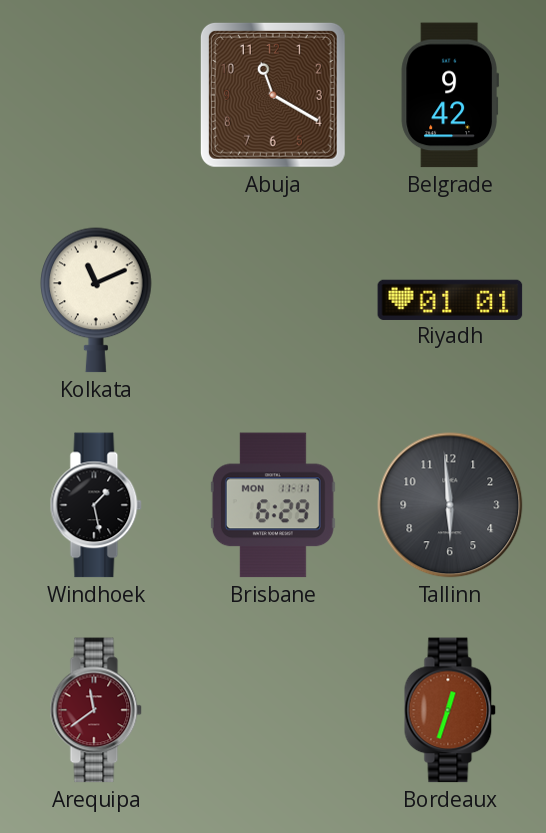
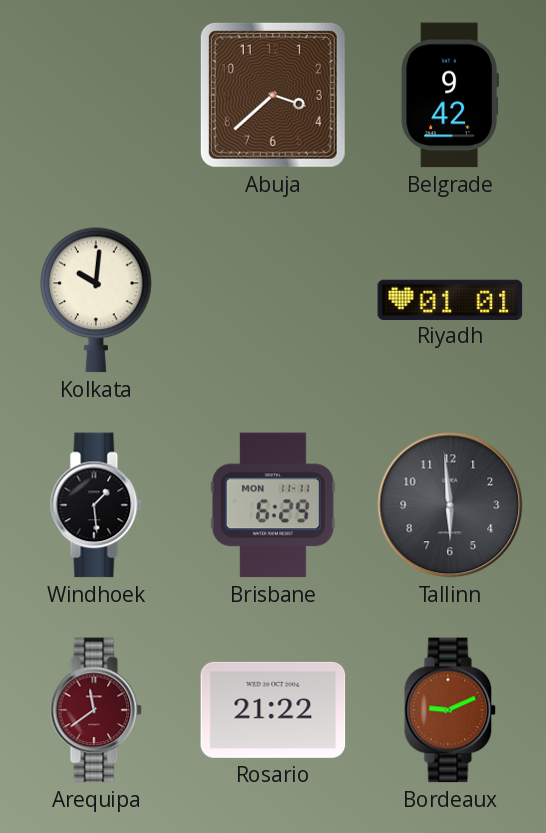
Abuja: 11:20 -> 3:38
Kolkata: 11:11 -> 10:01
Windhoek: 1:28 -> 1:29
Rosario: none -> 21:22
Bordeaux: 12:33 -> 9:11
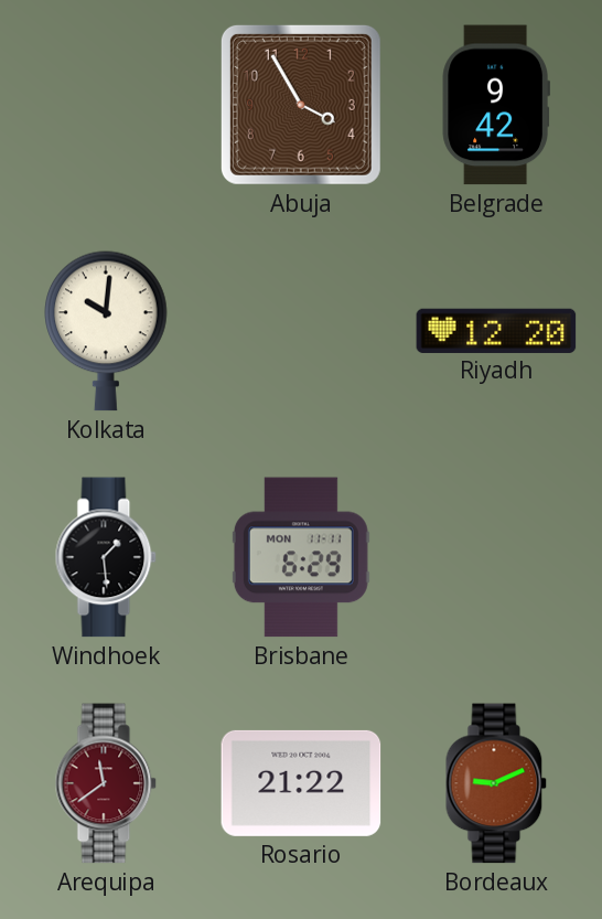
Abuja: 3:38 -> 3:55
Riyadh: 01:01 -> 12:20
Tallinn: 5:59 -> none
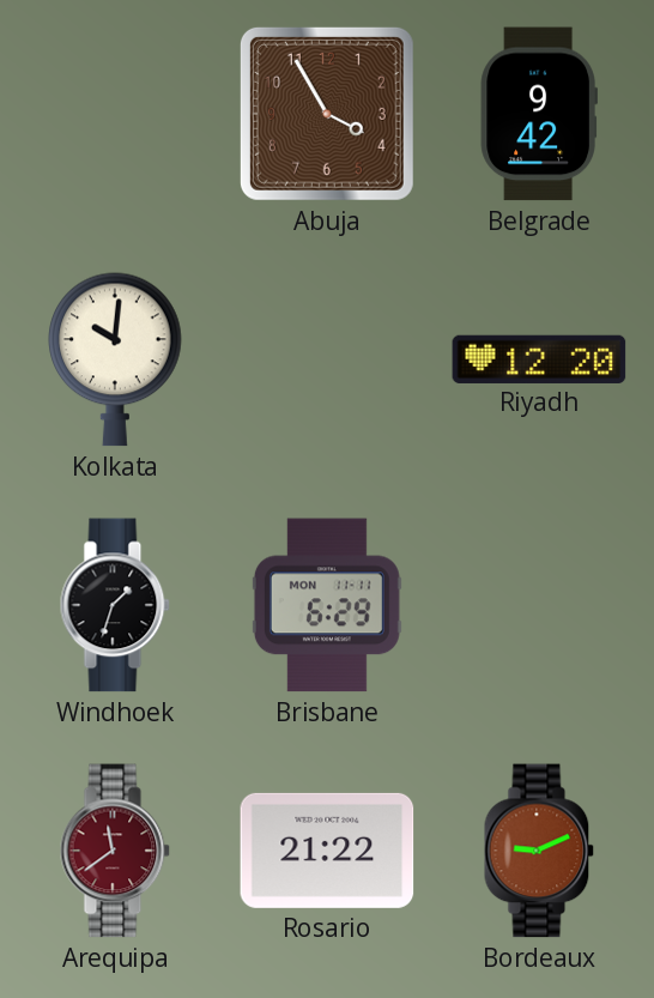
Windhoek: 1:29 -> 1:33
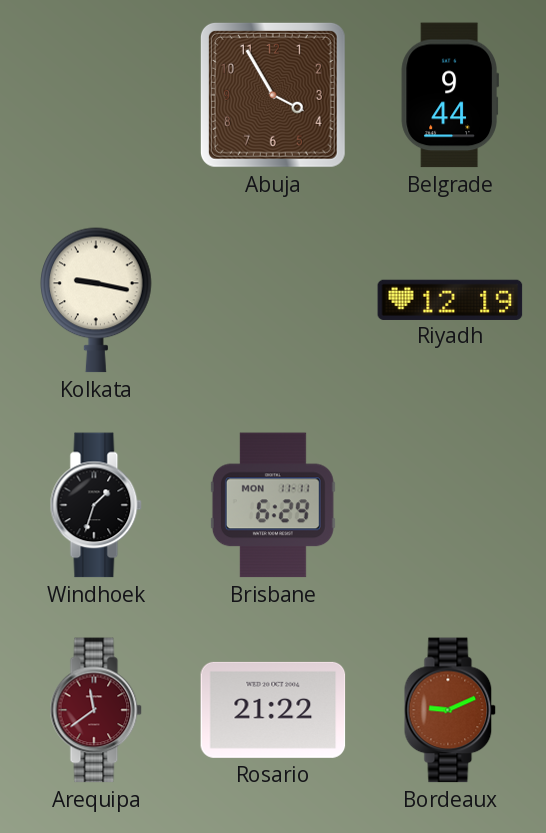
Belgrade: 9:42 -> 9:44
Kolkata: 10:01 -> 9:17
Riyadh: 12:20 -> 12:19
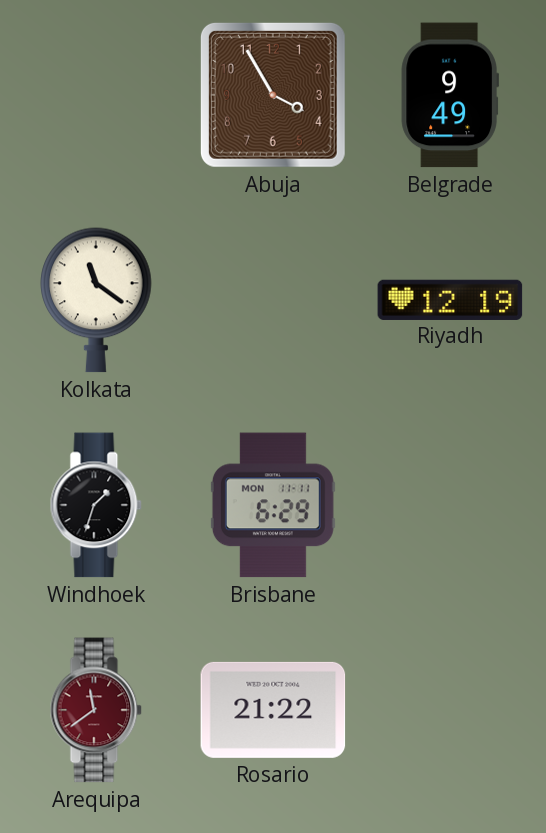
Belgrade: 9:44 -> 9:49
Kolkata: 9:17 -> 11:21
Bordeaux: 9:11 -> none
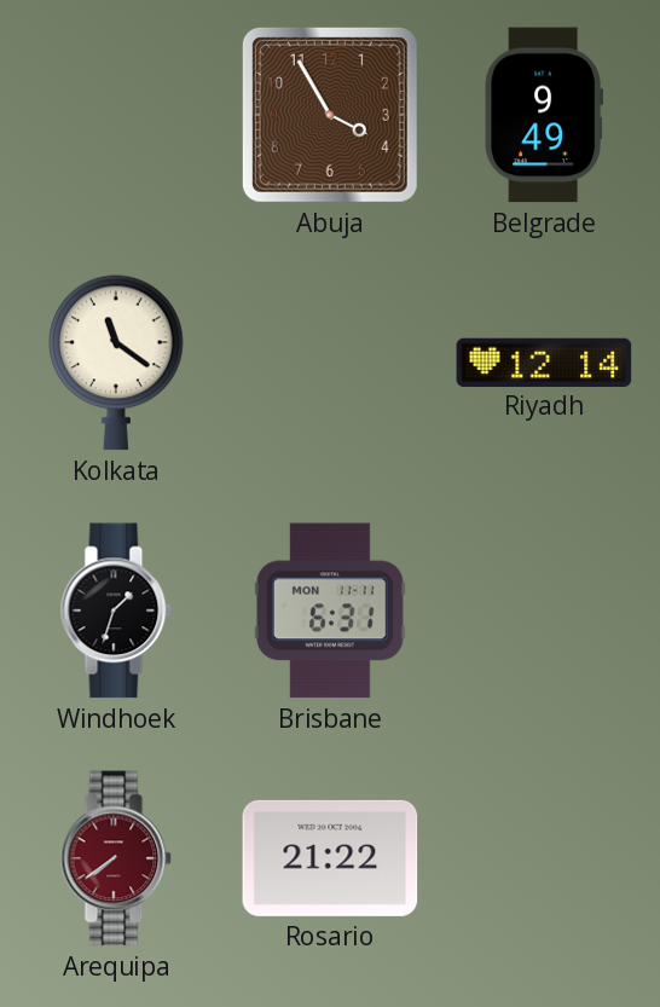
Riyadh: 12:19 -> 12:14
Brisbane: 6:29 -> 6:31
Arequipa: 11:39 -> 7:39
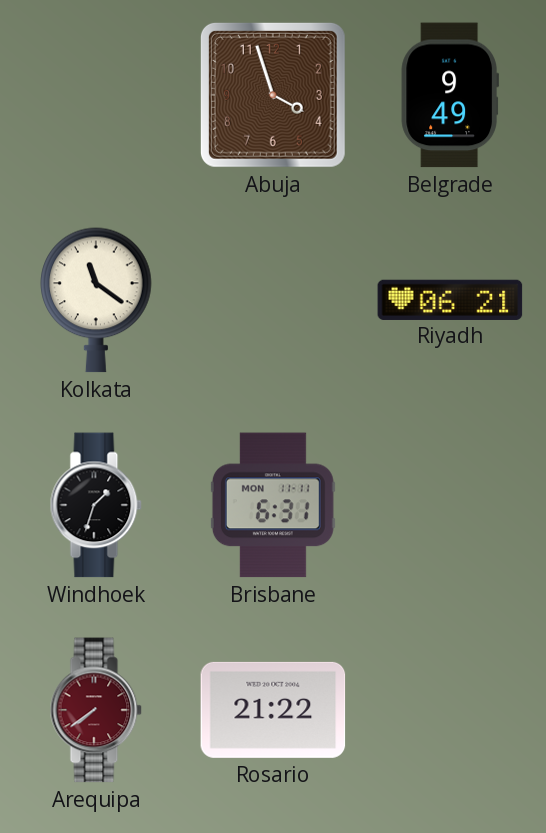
Abuja: 3:55 -> 3:57
Riyadh: 12:14 -> 06:21
